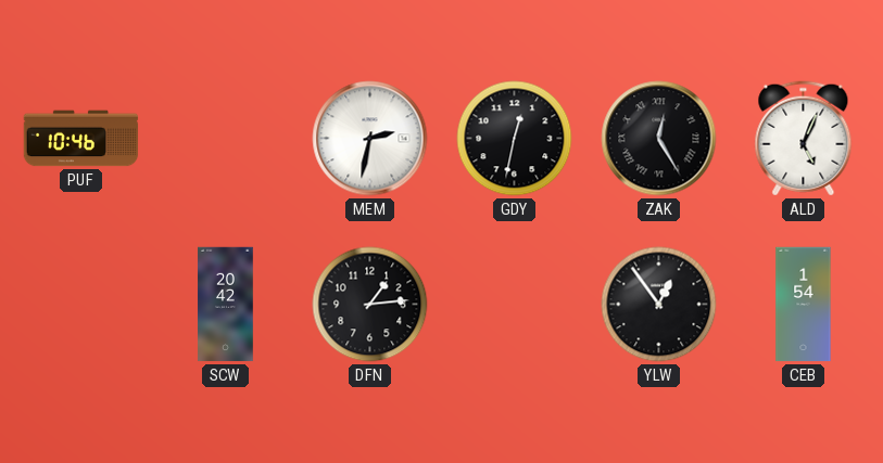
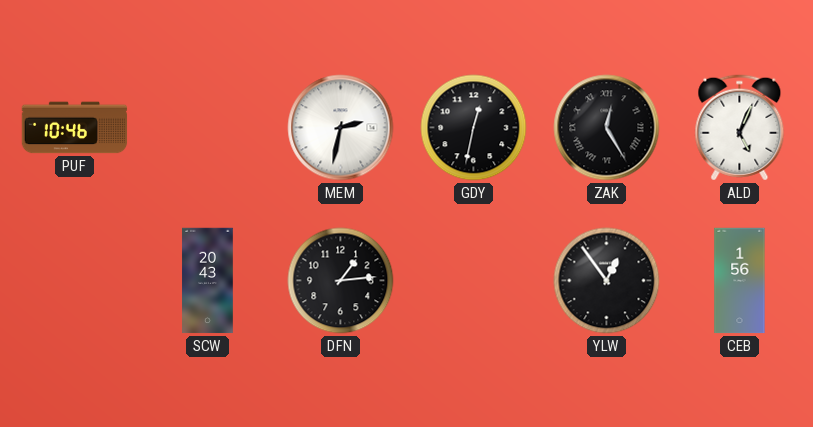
SCW: 20:42 -> 20:43
CEB: 1:54 -> 1:56
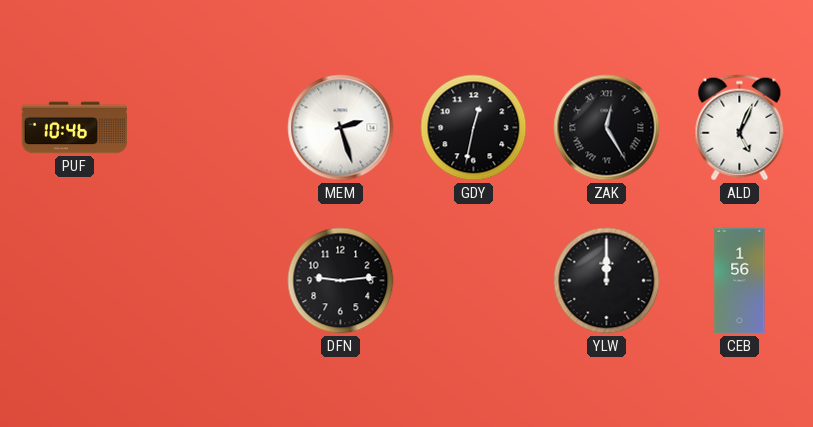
MEM: 2:32 -> 2:27
SCW: 20:43 -> none
DFN: 1:14 -> 9:14
YLW: 12:54 -> 12:00
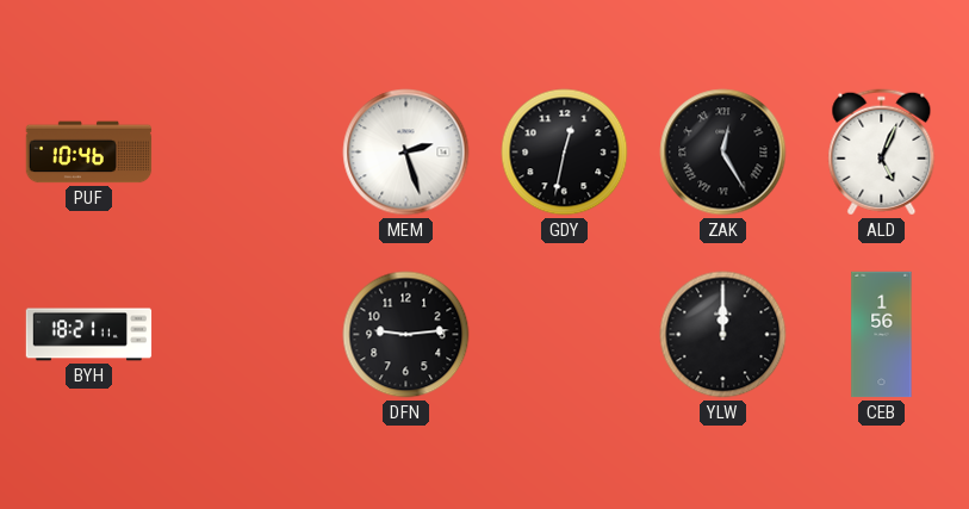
BYH: none -> 18:21
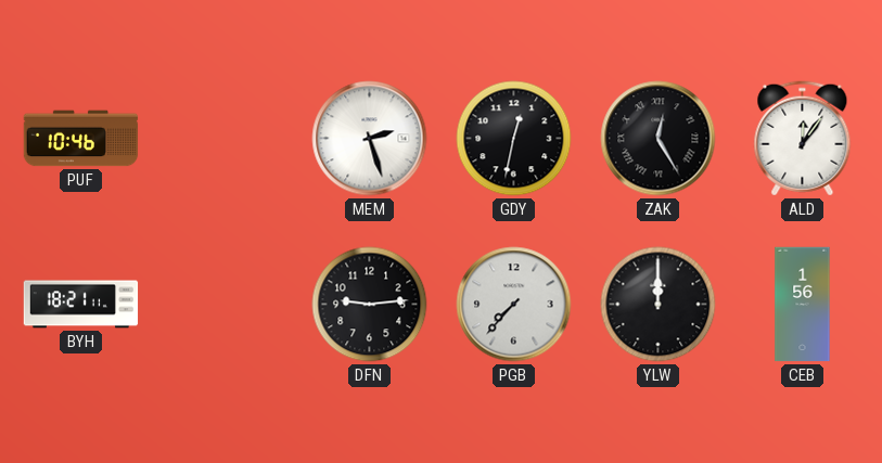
ALD: 5:04 -> 12:06
PGB: none -> 7:37
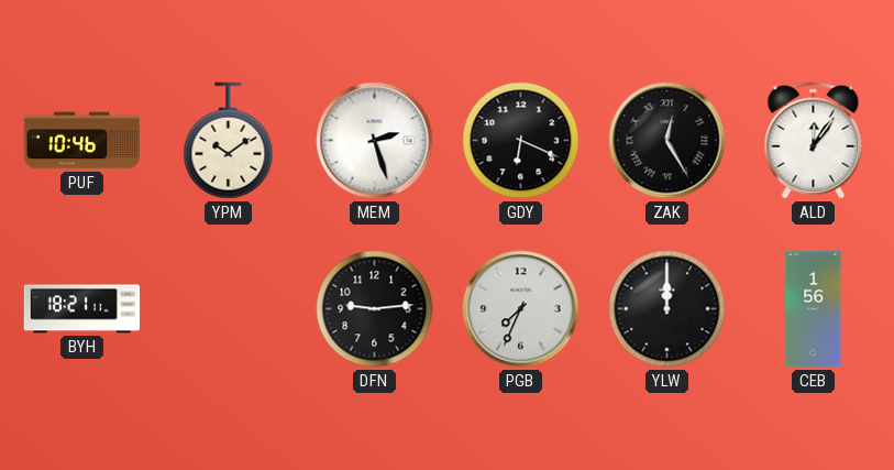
YPM: none -> 10:09
GDY: 12:32 -> 6:19
PGB: 7:37 -> 7:34
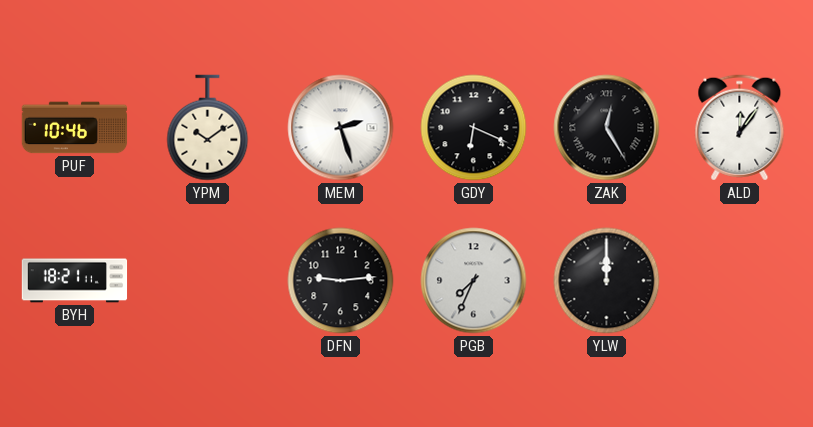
CEB: 1:56 -> none
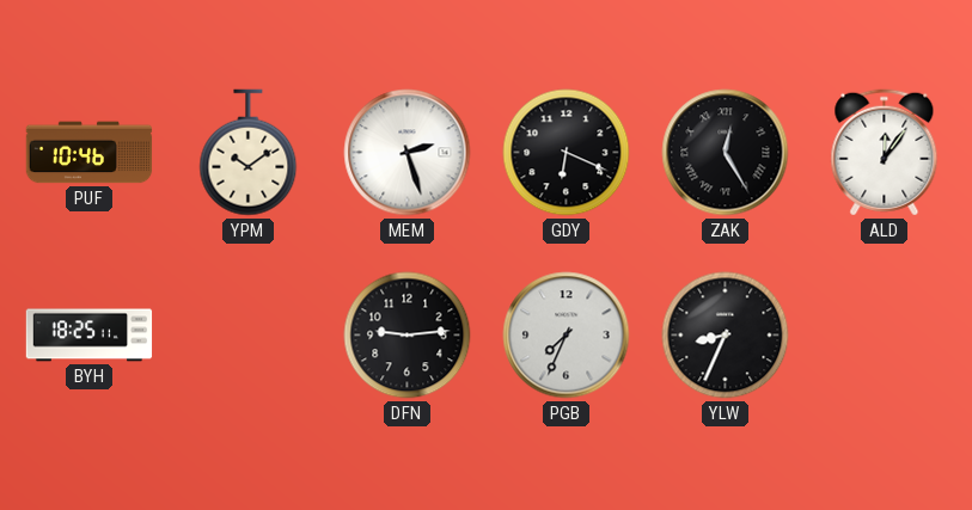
BYH: 18:21 -> 18:25
YLW: 12:00 -> 8:34
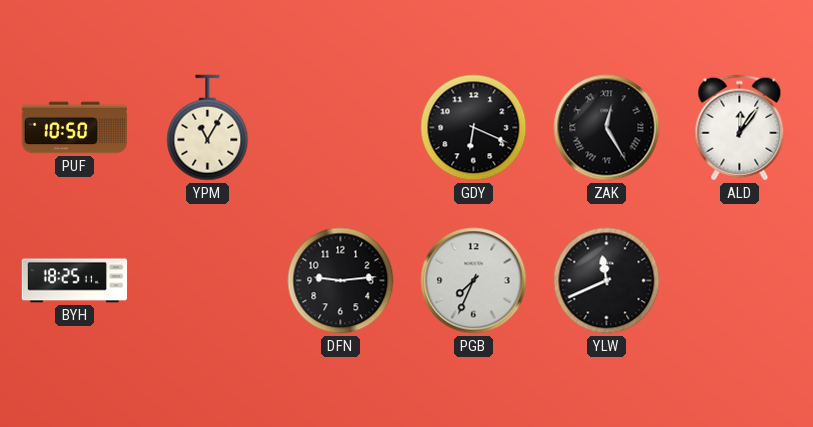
PUF: 10:46 -> 10:50
YPM: 10:09 -> 11:05
MEM: 2:27 -> none
YLW: 8:34 -> 11:41
